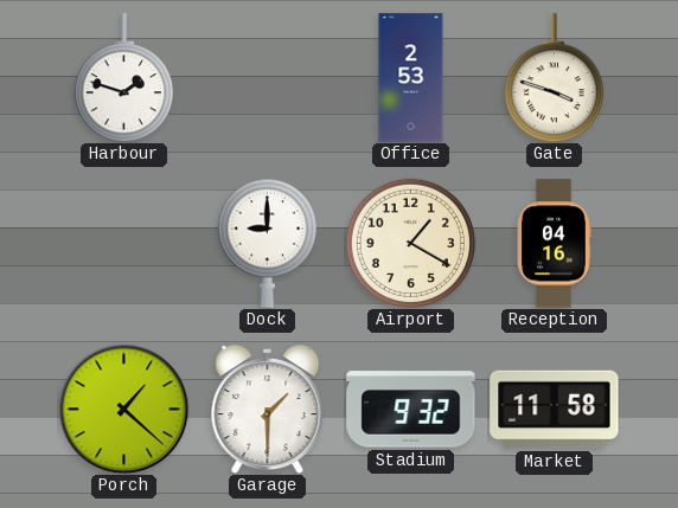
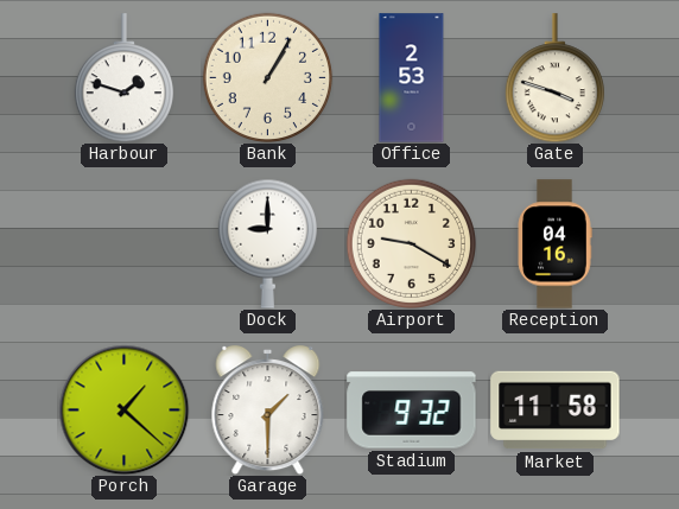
Bank: none -> 1:05
Airport: 1:20 -> 9:20
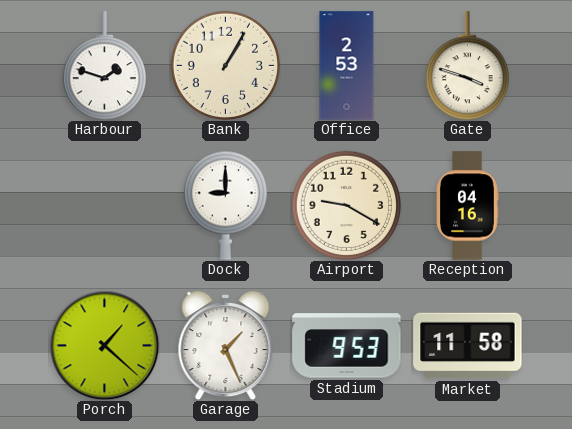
Garage: 1:30 -> 1:26
Stadium: 9:32 -> 9:53
